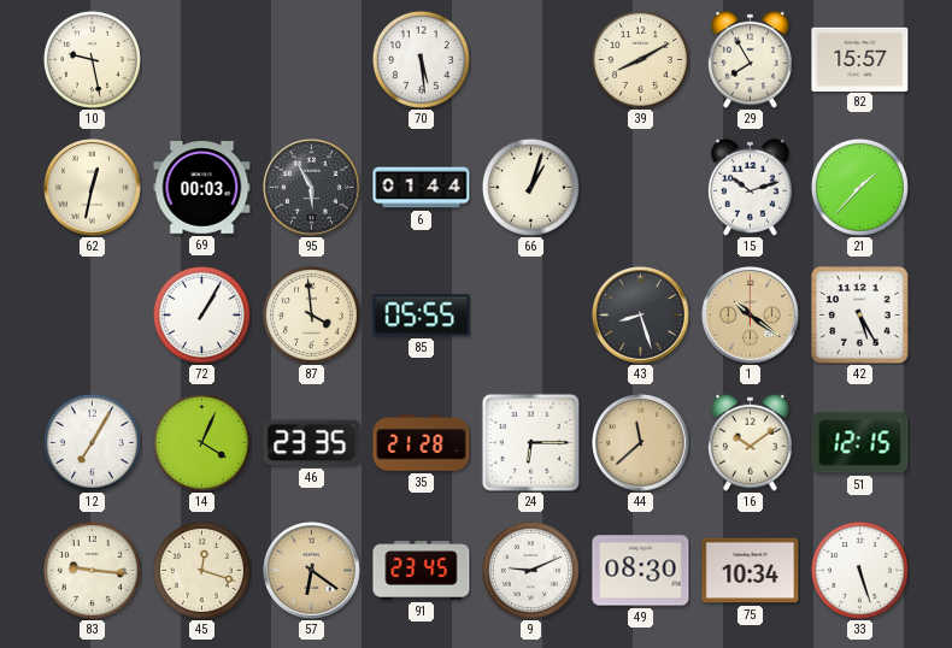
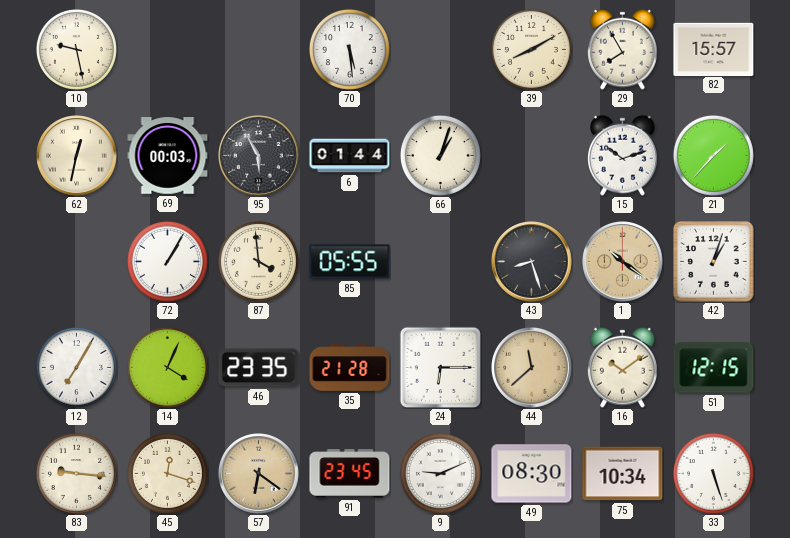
42: 5:25 -> 1:03
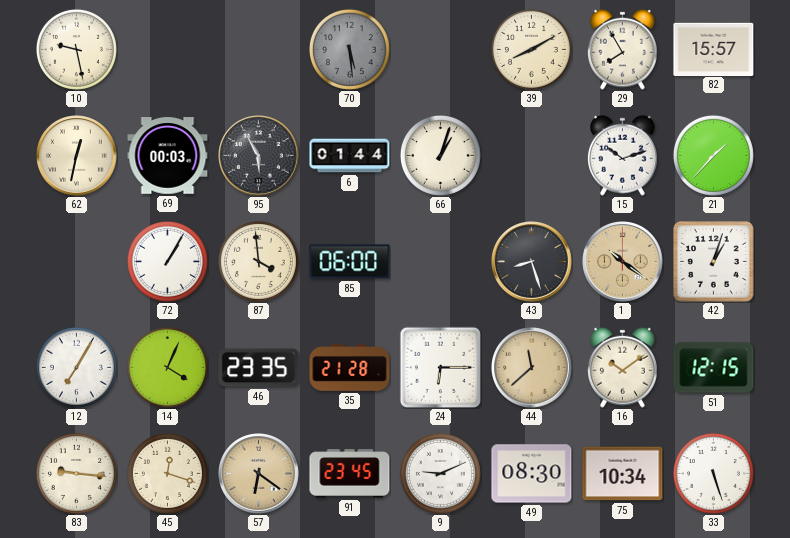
70 dial: white -> grey
85: 05:55 -> 06:00
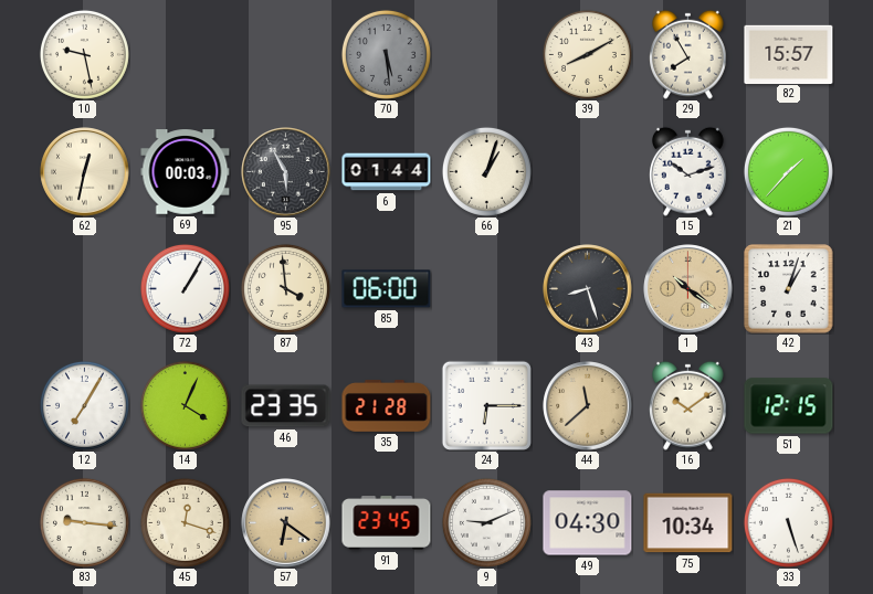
49: 08:30 -> 04:30
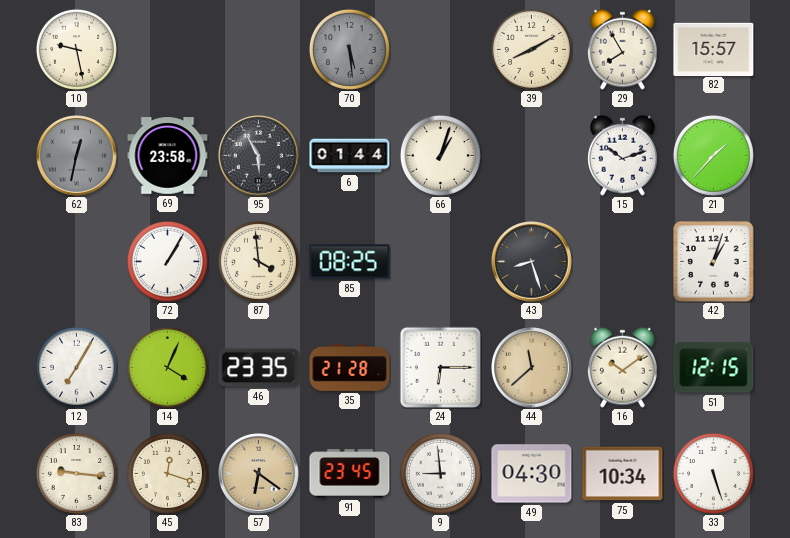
62 dial: cream -> grey
69: 00:03 -> 23:58
85: 06:00 -> 08:25
1: 10:21 -> none
9: 9:11 -> 8:59
